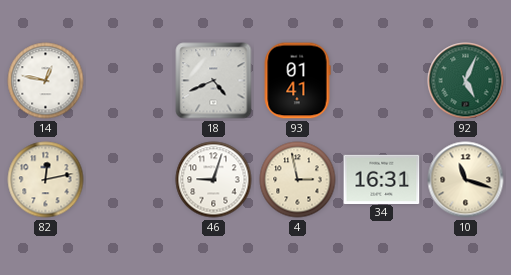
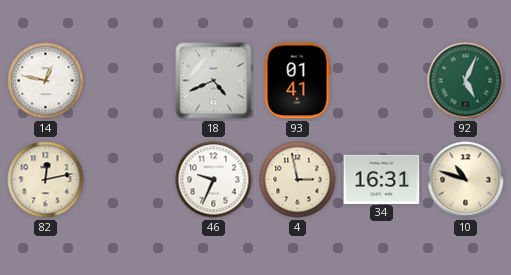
46: 9:03 -> 9:34
10: 11:18 -> 10:48
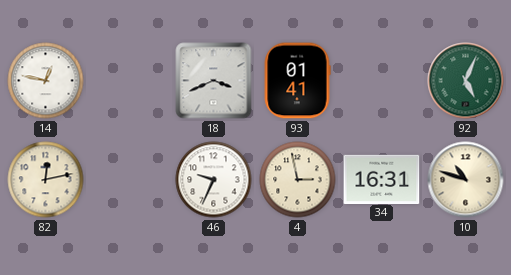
18: 4:41 -> 3:41
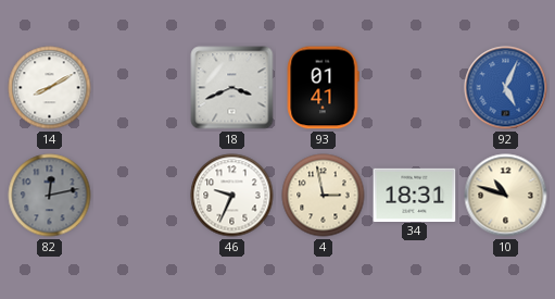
14: 12:47 -> 8:10
92 dial: green -> blue
82 dial: cream -> grey
34: 16:31 -> 18:31
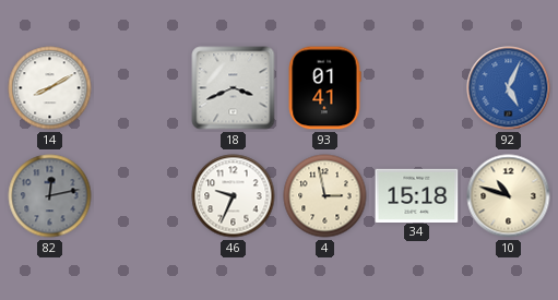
34: 18:31 -> 15:18
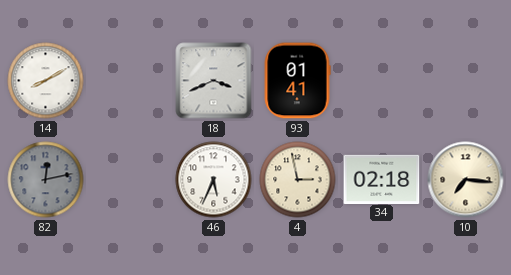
92: 5:04 -> none
46: 9:34 -> 5:34
34: 15:18 -> 02:18
10: 10:48 -> 7:16
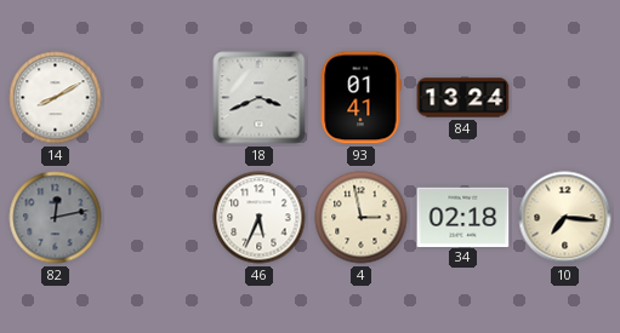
84: none -> 13:24
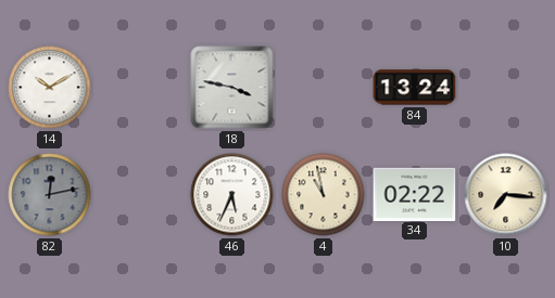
14: 8:10 -> 10:10
18: 3:41 -> 3:47
93: 01:41 -> none
4: 2:58 -> 10:58
34: 02:18 -> 02:22
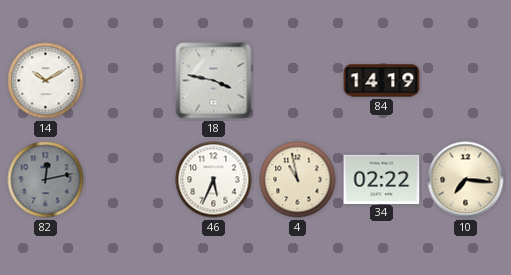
84: 13:24 -> 14:19
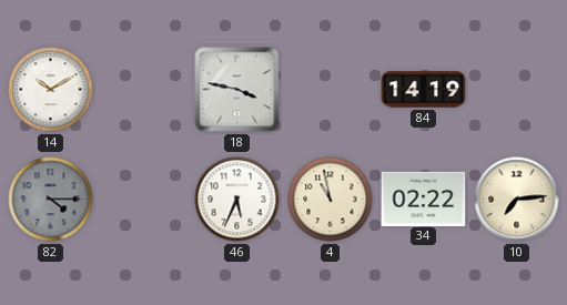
82: 12:13 -> 4:15
10: 7:16 -> 7:14
